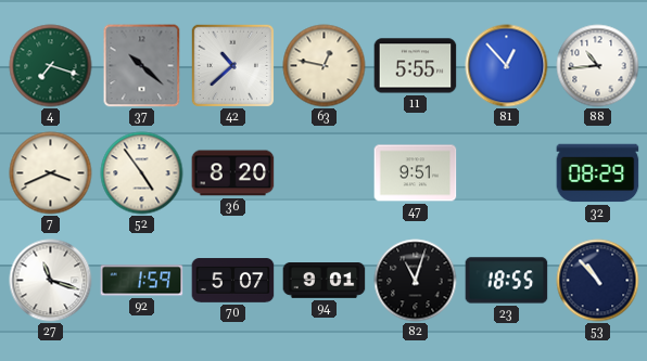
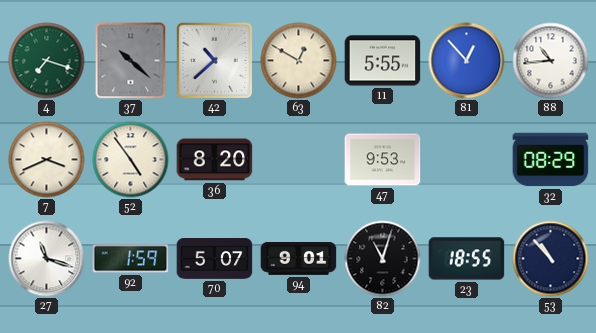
63: 12:47 -> 12:50
47: 9:51 -> 9:53
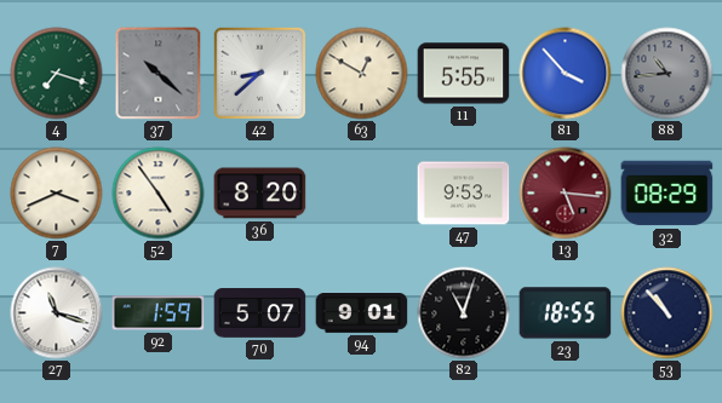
42: 10:38 -> 8:38
81: 12:53 -> 3:53
88 dial: white -> grey
13: none -> 5:16
